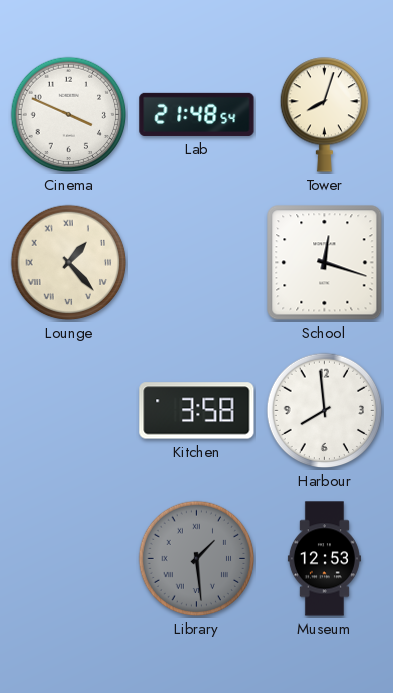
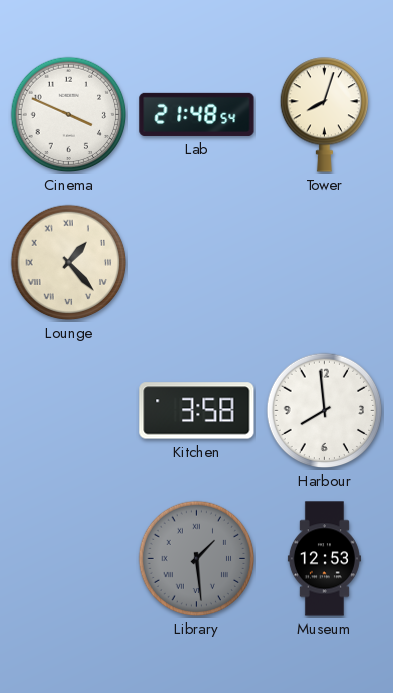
School: 12:18 -> none
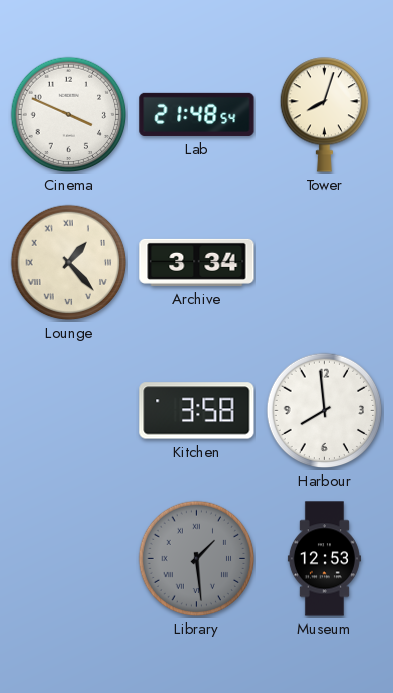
Archive: none -> 3:34
